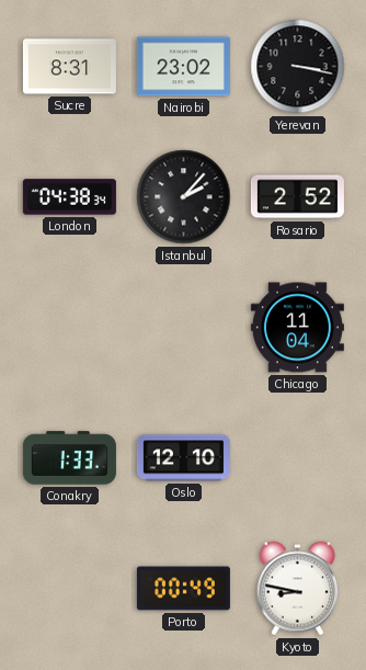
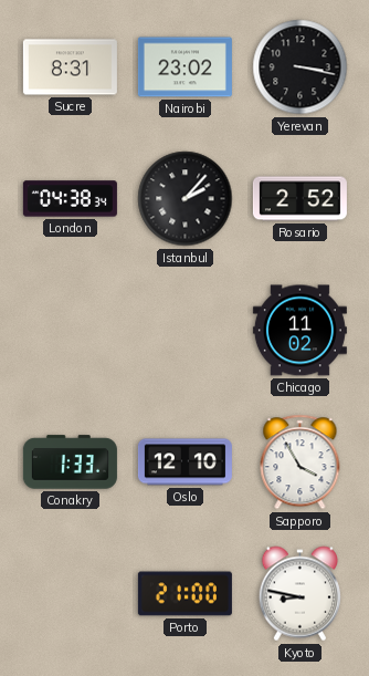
Chicago: 11:04 -> 11:02
Sapporo: none -> 3:55
Porto: 00:49 -> 21:00
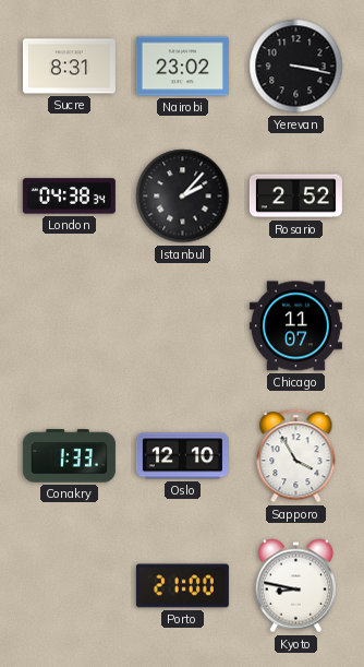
Chicago: 11:02 -> 11:07
